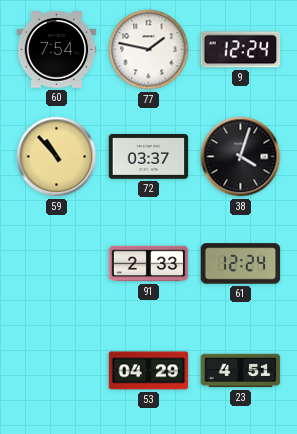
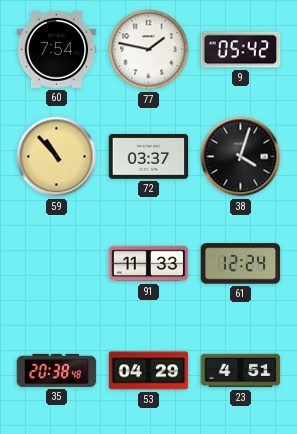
9: 12:24 -> 05:42
91: 2:33 -> 11:33
35: none -> 20:38
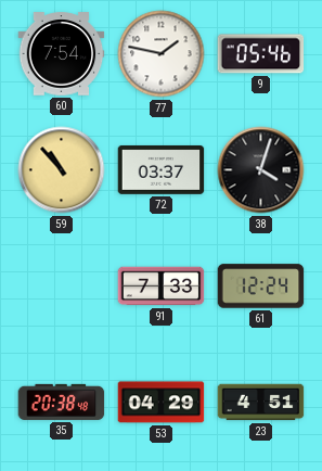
9: 05:42 -> 05:46
91: 11:33 -> 7:33
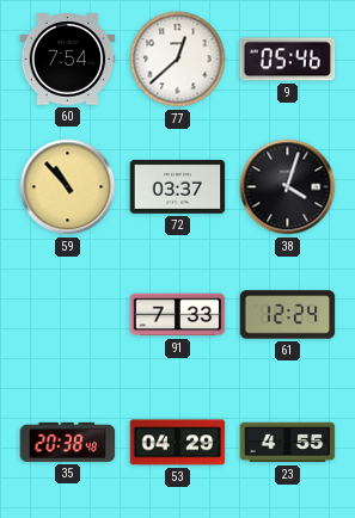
77: 1:47 -> 12:38
23: 4:51 -> 4:55
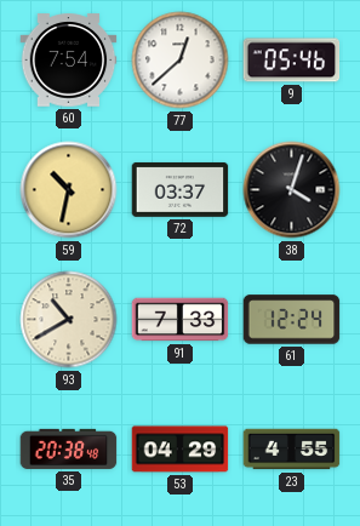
59: 10:53 -> 10:32
93: none -> 10:40
